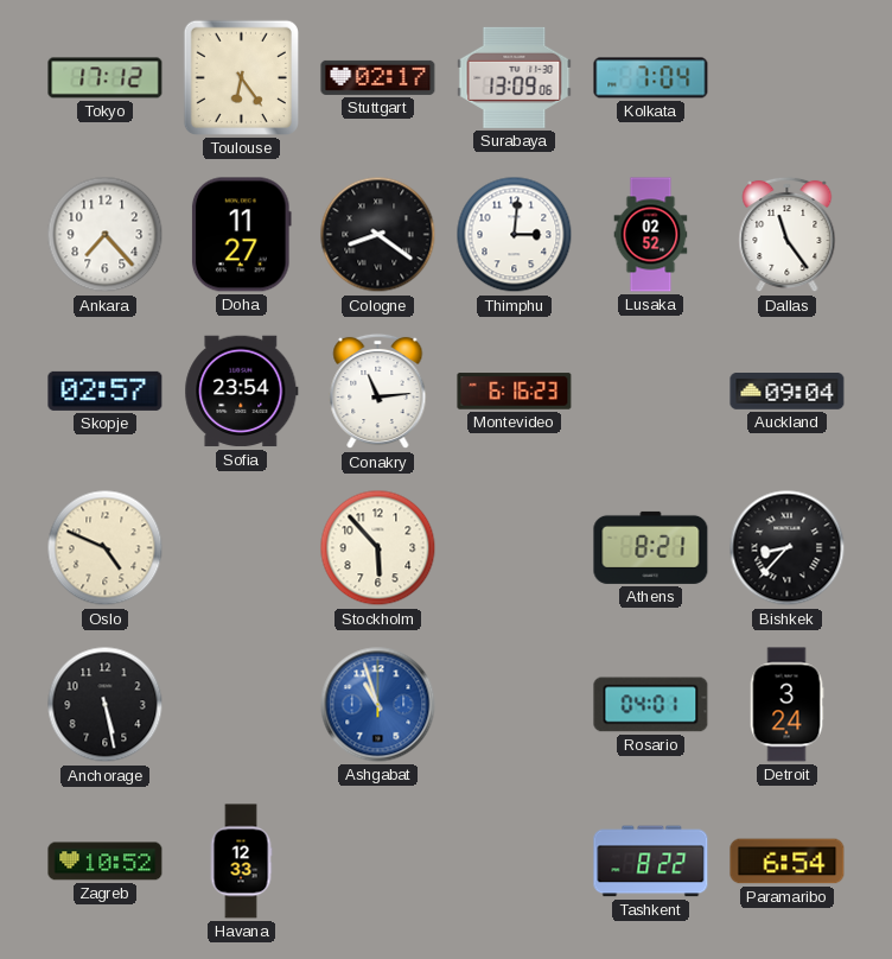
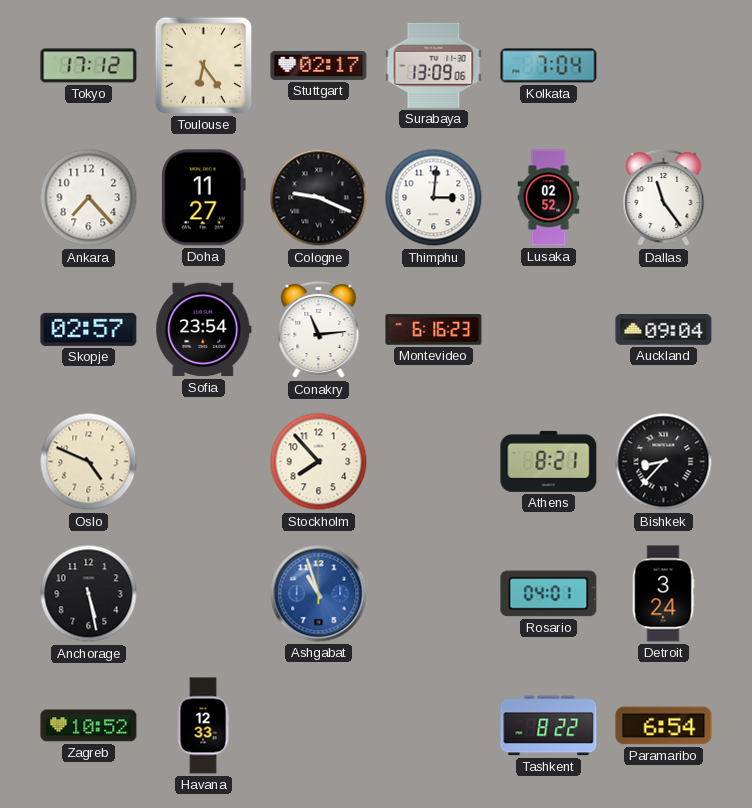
Cologne: 8:21 -> 9:19
Stockholm: 5:53 -> 7:53
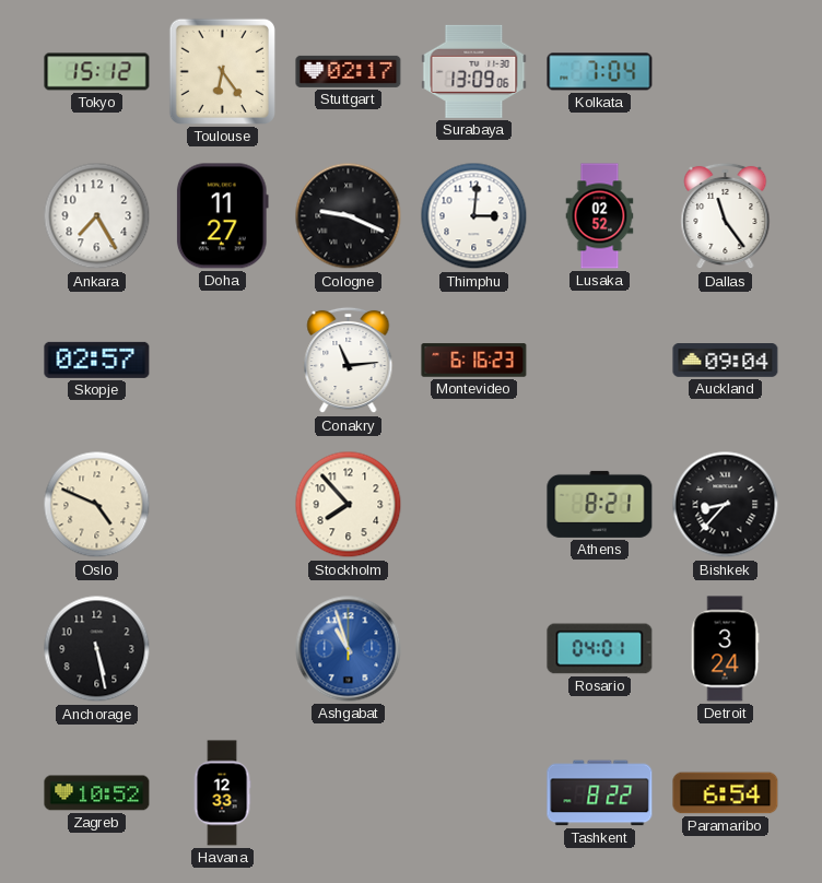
Tokyo: 17:12 -> 15:12
Ankara: 7:23 -> 7:25
Sofia: 23:54 -> none
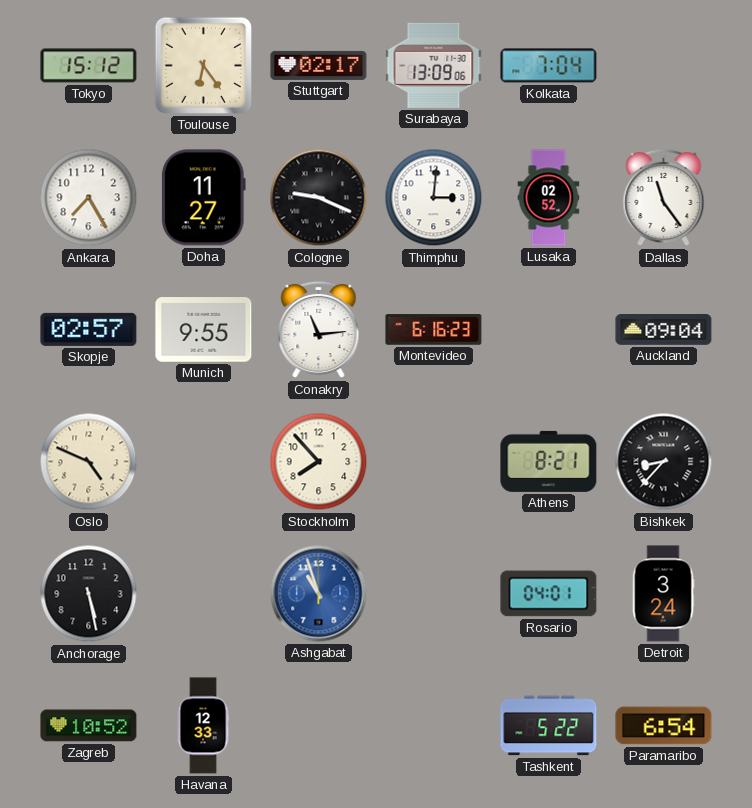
Munich: none -> 9:55
Tashkent: 8:22 -> 5:22
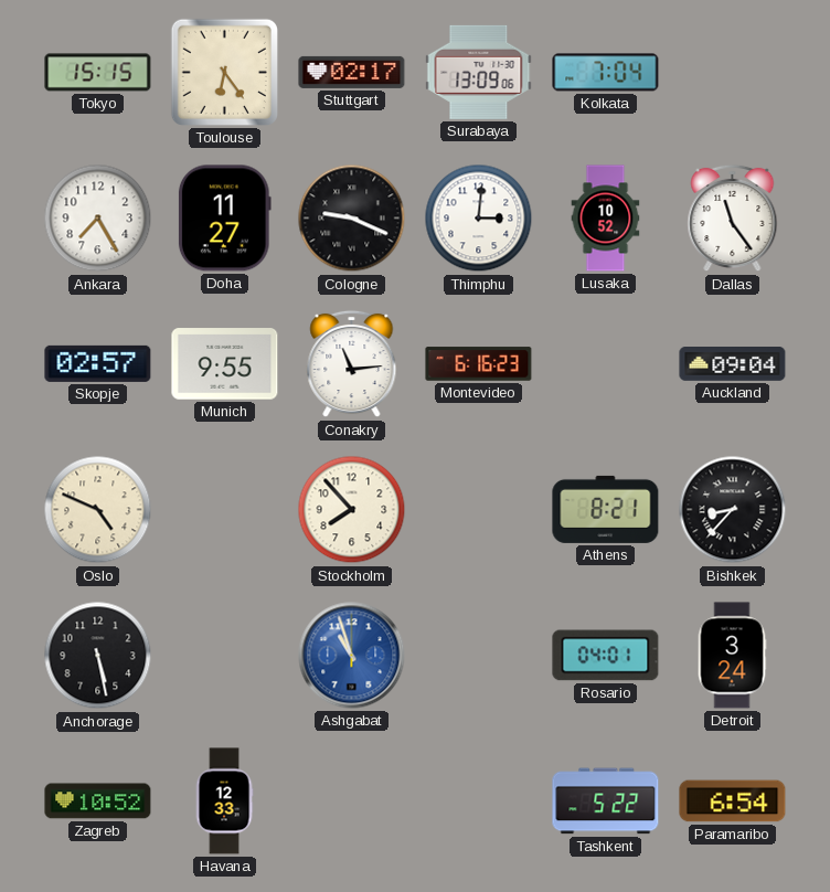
Tokyo: 15:12 -> 15:15
Lusaka: 02:52 -> 10:52
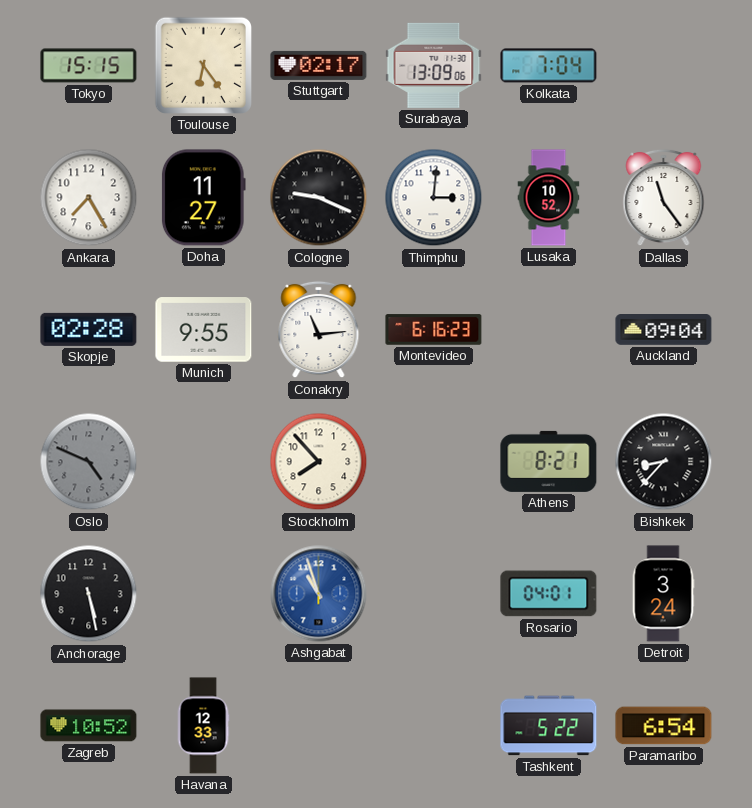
Skopje: 02:57 -> 02:28
Oslo dial: cream -> grey
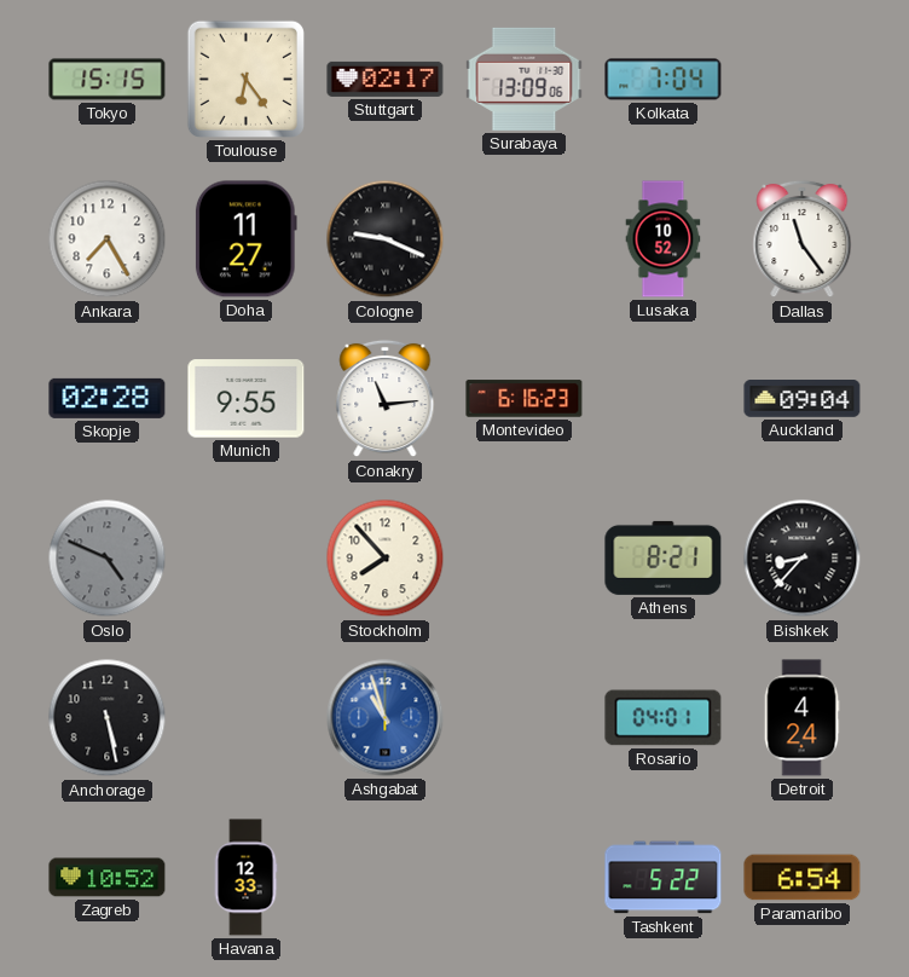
Thimphu: 3:01 -> none
Detroit: 3:24 -> 4:24
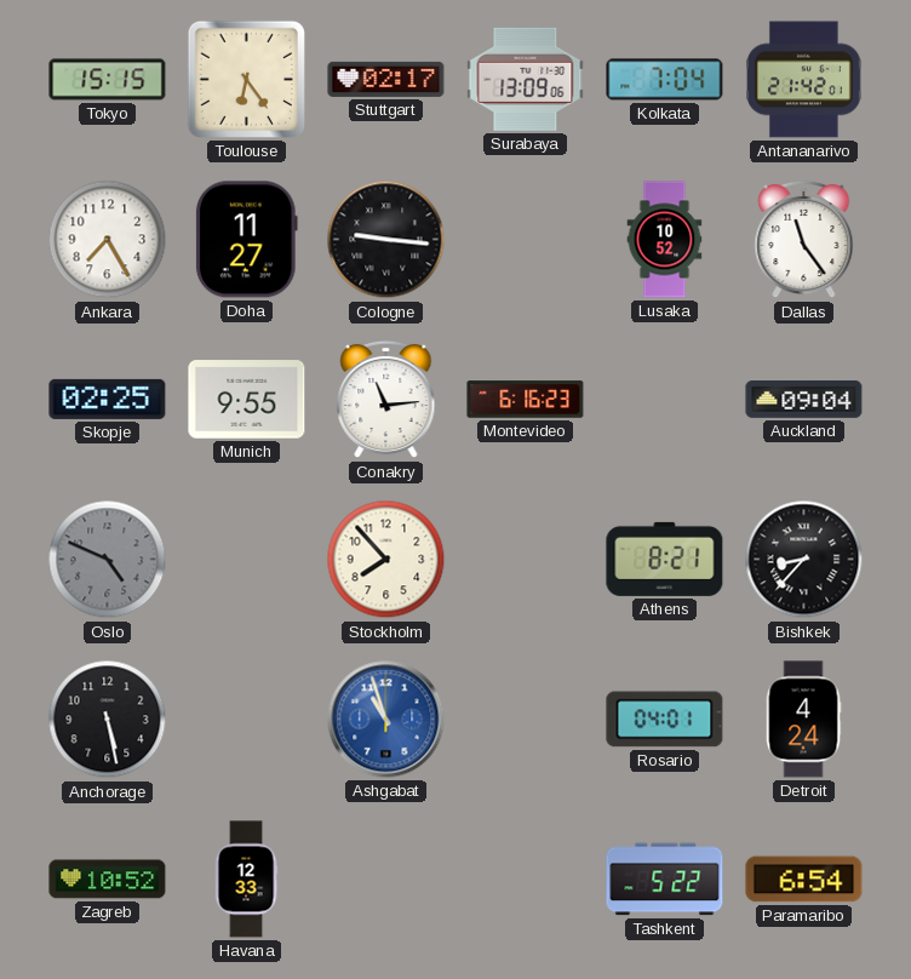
Antananarivo: none -> 21:42
Cologne: 9:19 -> 9:16
Skopje: 02:28 -> 02:25
